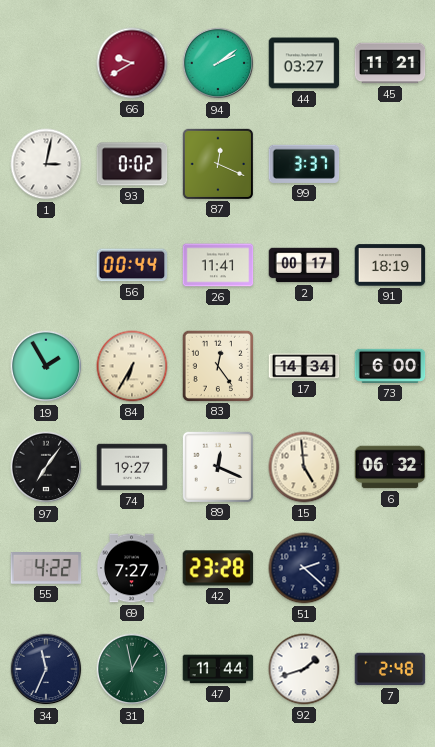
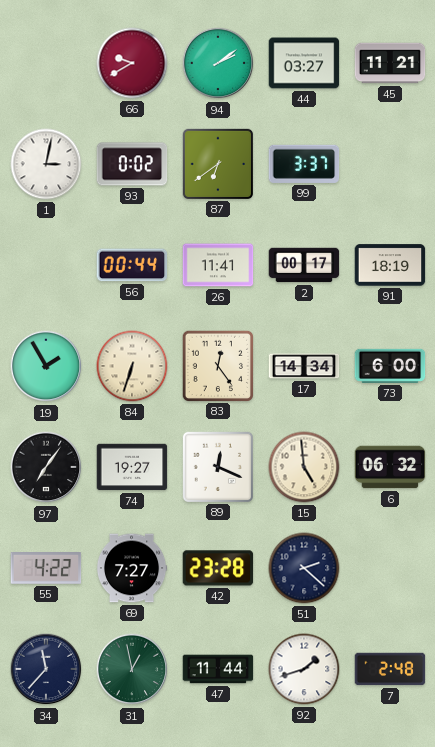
87: 12:19 -> 6:39
84: 6:35 -> 6:33
34: 11:34 -> 11:37
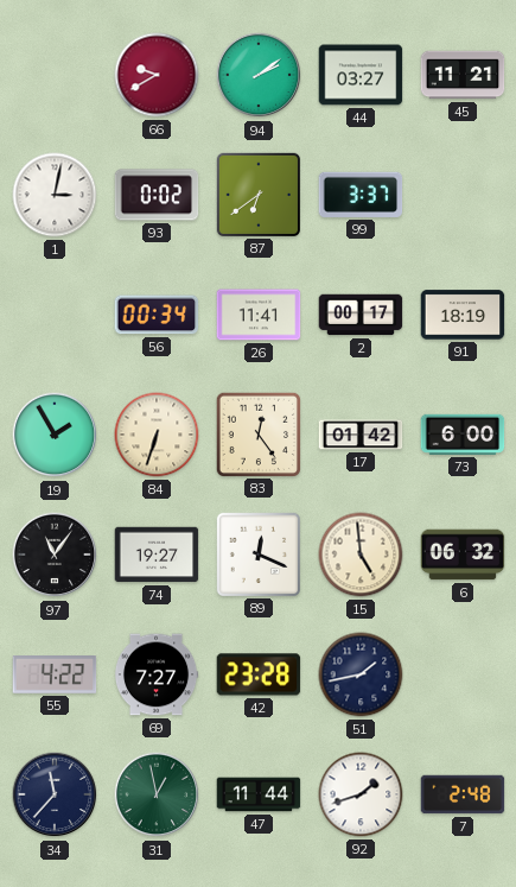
56: 00:44 -> 00:34
17: 14:34 -> 01:42
97: 7:06 -> 11:06
51: 2:22 -> 1:43
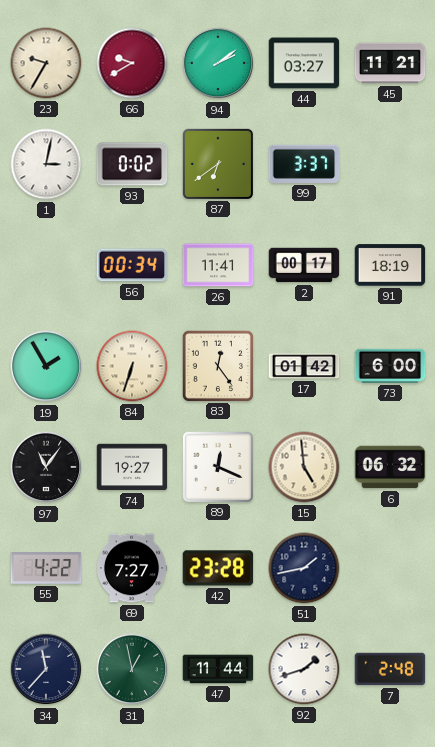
23: none -> 9:35
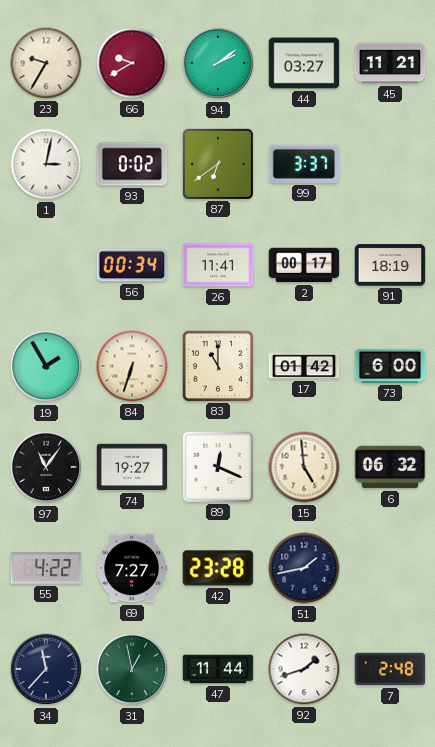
83: 12:24 -> 11:00
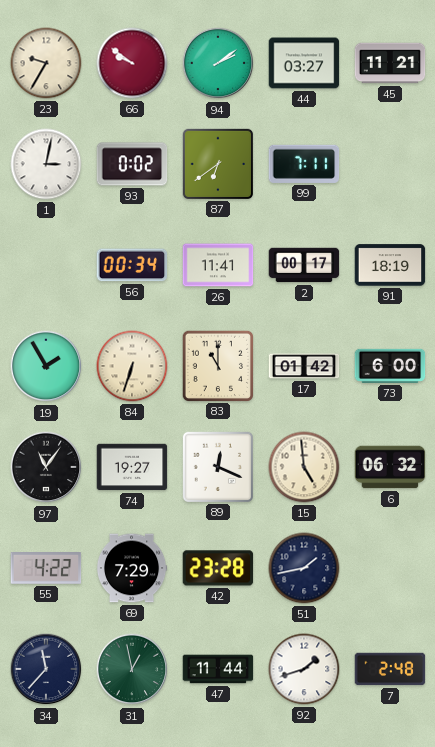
66: 9:40 -> 9:51
99: 3:37 -> 7:11
69: 7:27 -> 7:29
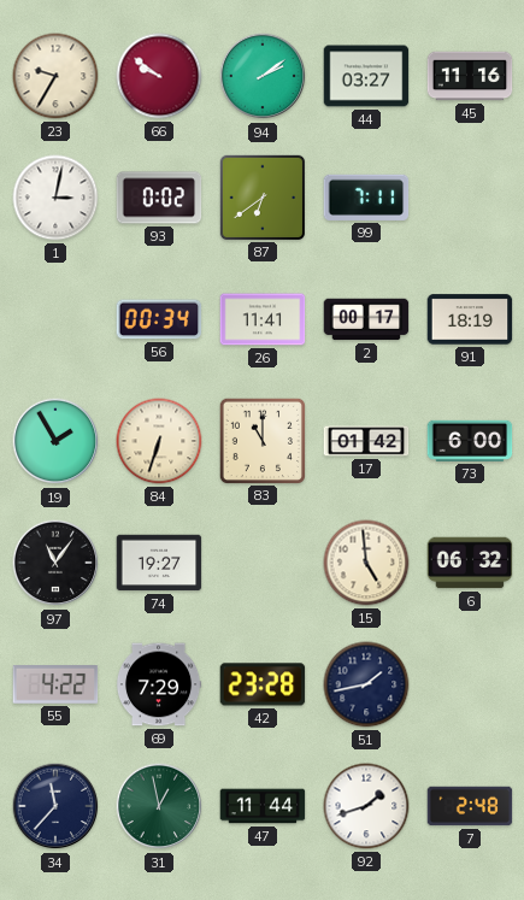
45: 11:21 -> 11:16
89: 12:19 -> none
